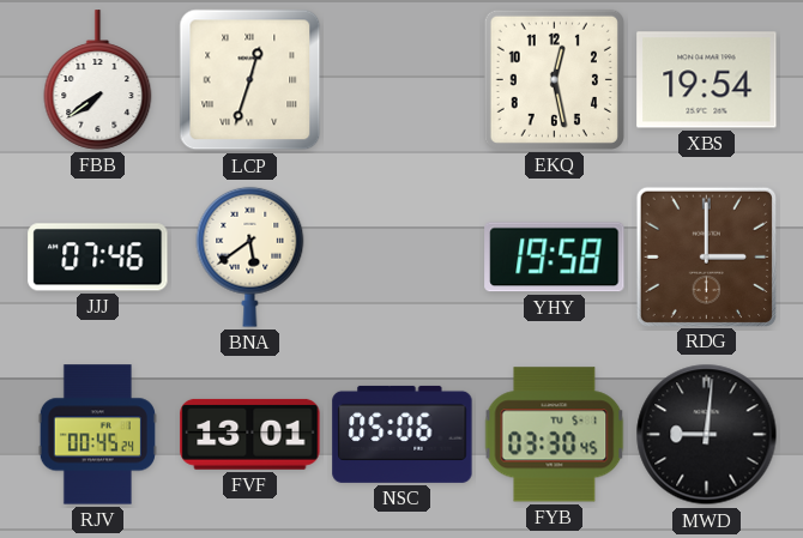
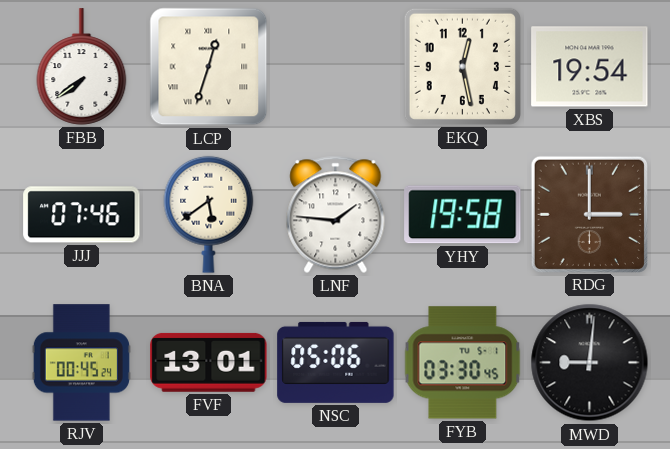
LNF: none -> 1:46
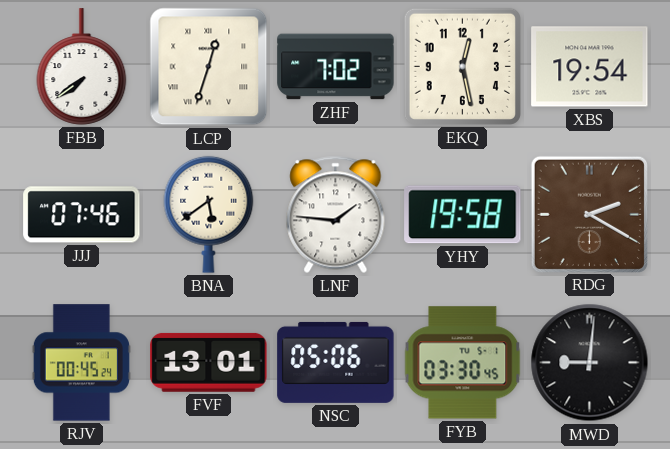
ZHF: none -> 7:02
RDG: 3:00 -> 2:20
